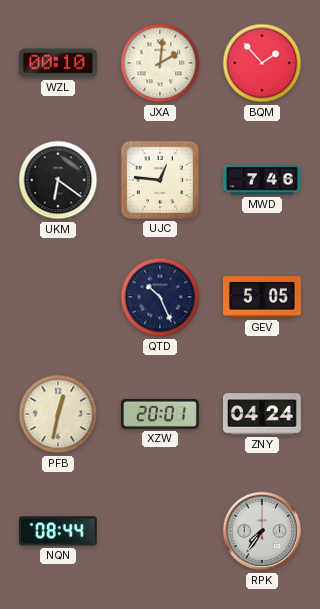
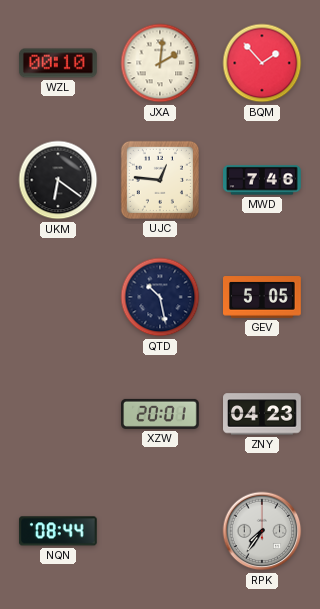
QTD: 10:26 -> 10:28
PFB: 12:32 -> none
ZNY: 04:24 -> 04:23
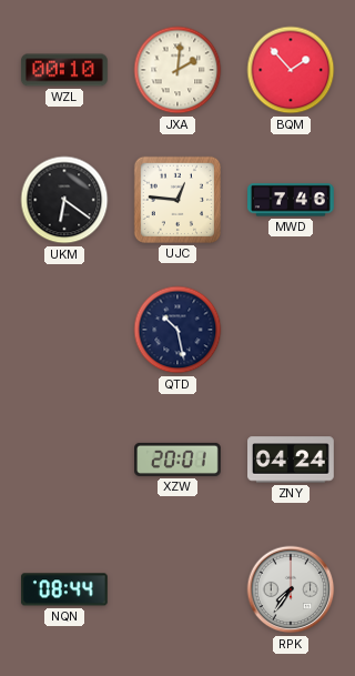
GEV: 5:05 -> none
ZNY: 04:23 -> 04:24
